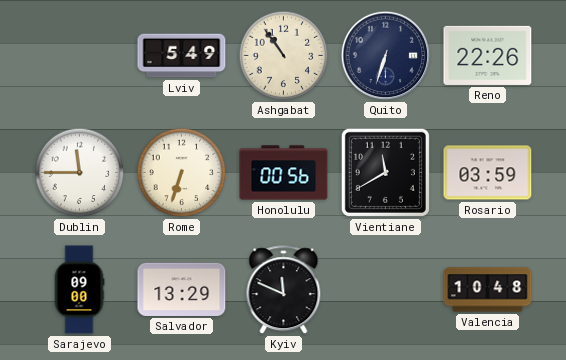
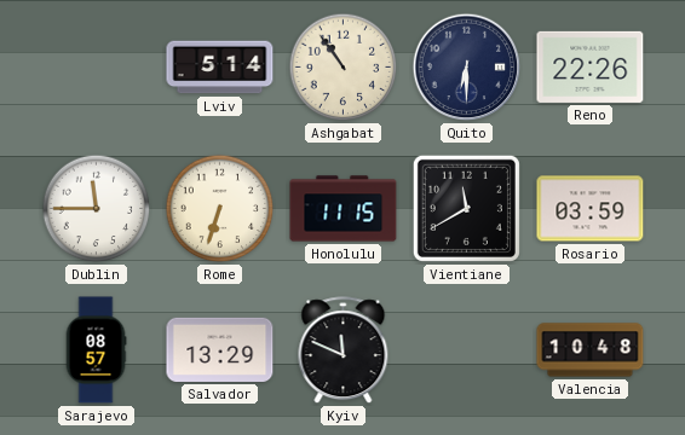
Lviv: 5:49 -> 5:14
Quito: 6:33 -> 6:30
Honolulu: 00:56 -> 11:15
Sarajevo: 09:00 -> 08:57
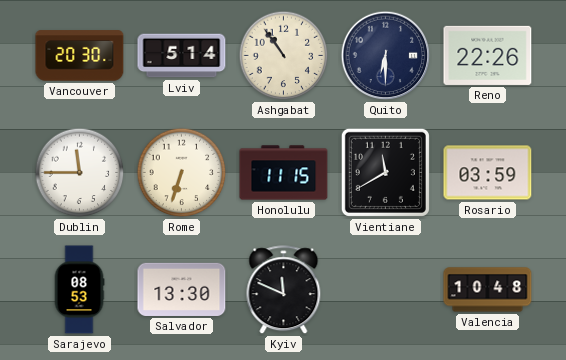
Vancouver: none -> 20:30
Sarajevo: 08:57 -> 08:53
Salvador: 13:29 -> 13:30
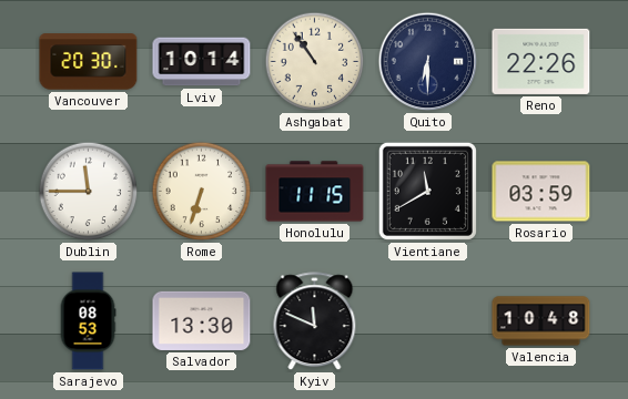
Lviv: 5:14 -> 10:14
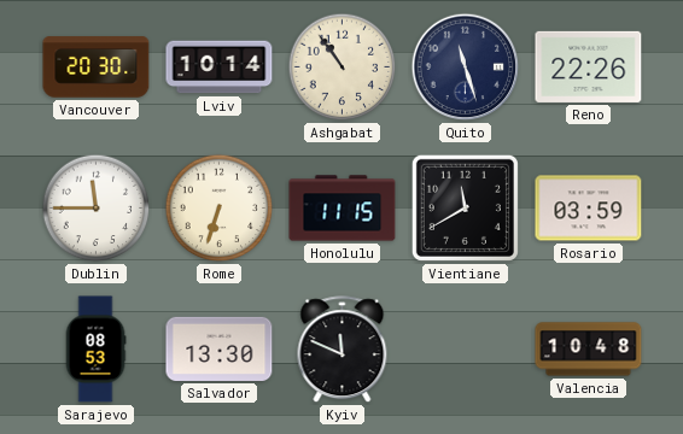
Quito: 6:30 -> 11:27
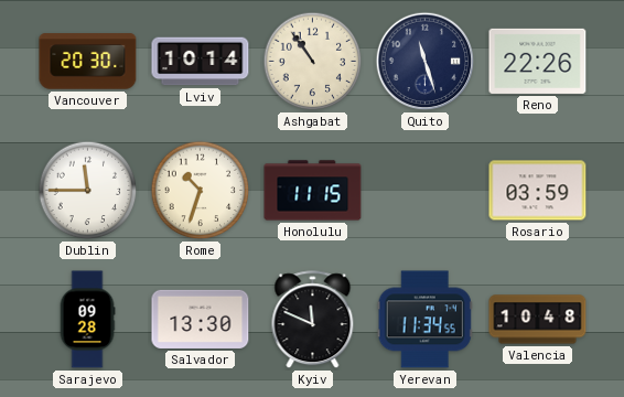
Rome: 6:33 -> 10:33
Vientiane: 11:40 -> none
Sarajevo: 08:53 -> 09:28
Yerevan: none -> 11:34
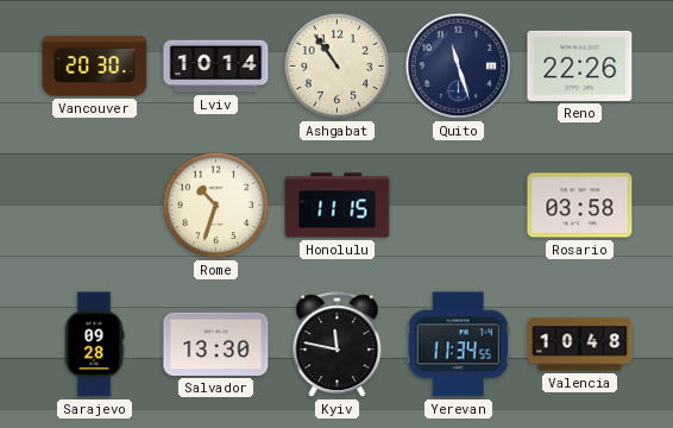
Dublin: 11:45 -> none
Rosario: 03:59 -> 03:58
Kyiv: 11:49 -> 11:47
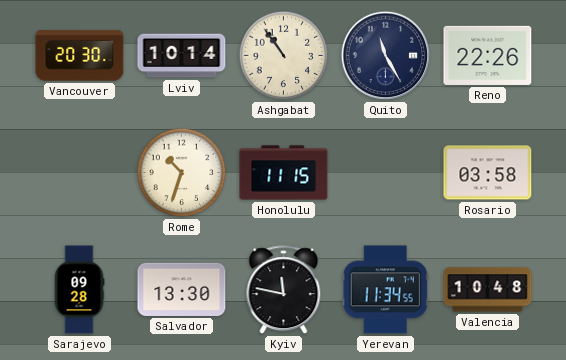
Quito: 11:27 -> 11:25
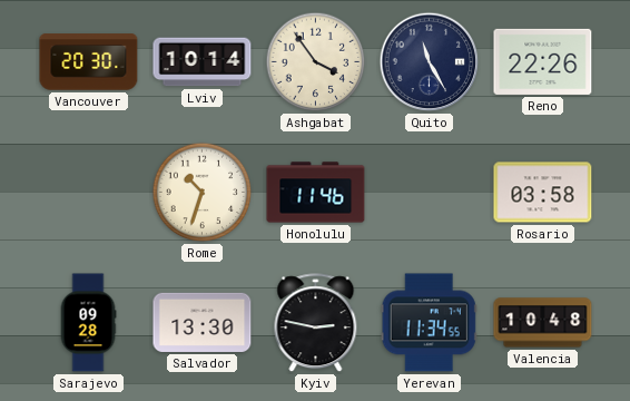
Ashgabat: 10:54 -> 3:54
Honolulu: 11:15 -> 11:46
Kyiv: 11:47 -> 2:47
